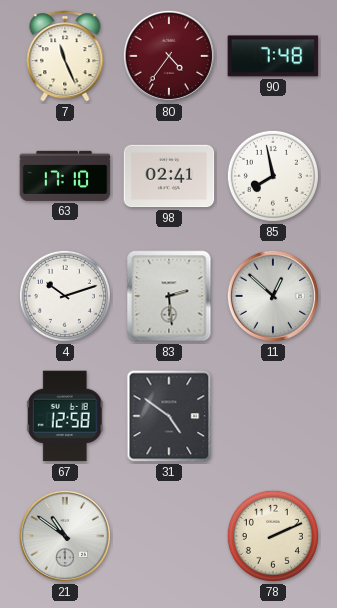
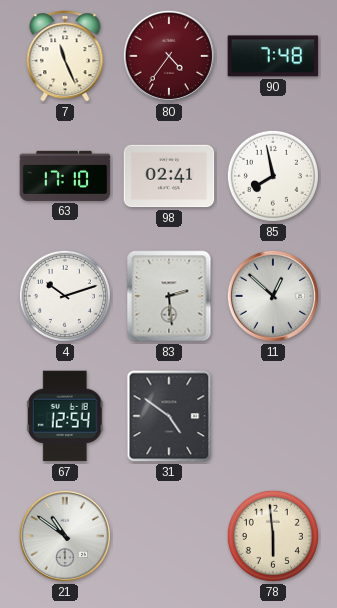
67: 12:58 -> 12:54
78: 2:11 -> 5:59
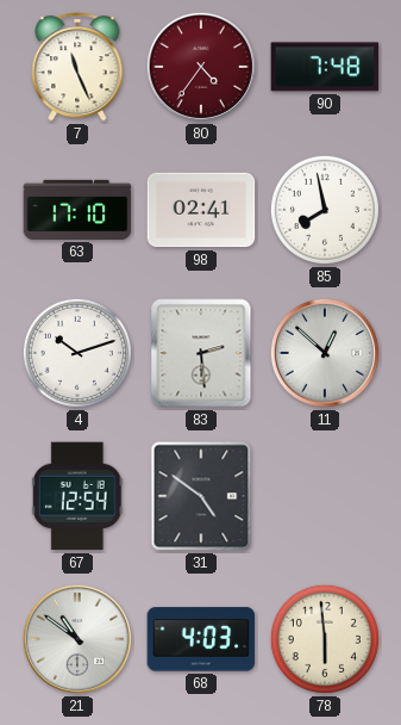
68: none -> 4:03
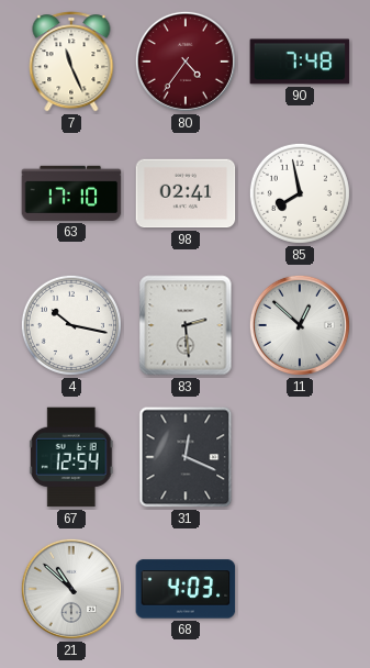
4: 10:12 -> 10:17
31: 4:51 -> 12:19
21: 10:51 -> 10:52
78: 5:59 -> none
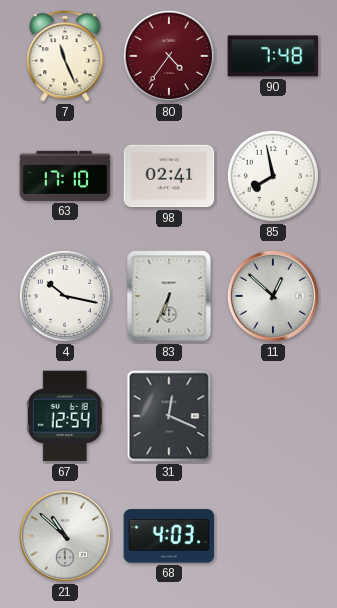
83: 2:29 -> 6:34
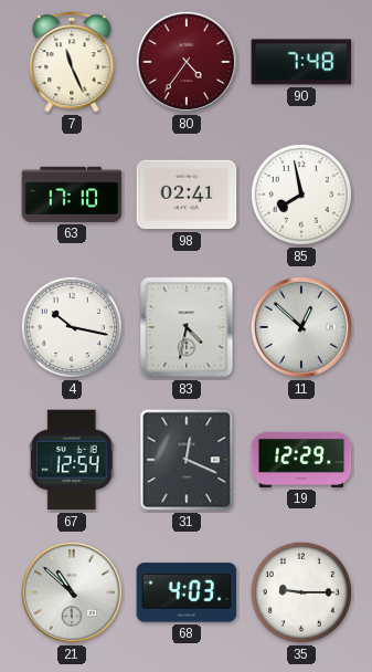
83: 6:34 -> 4:32
19: none -> 12:29
35: none -> 9:15
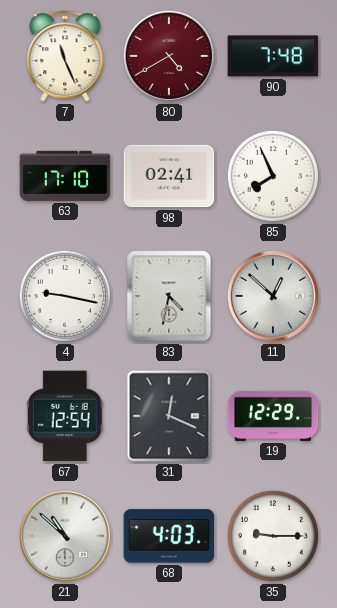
80: 4:36 -> 4:40
85: 7:58 -> 7:56
4: 10:17 -> 9:17
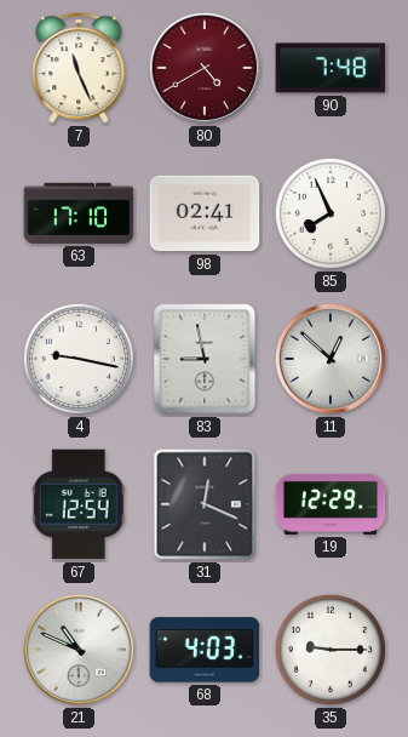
83: 4:32 -> 8:58
21: 10:52 -> 10:49
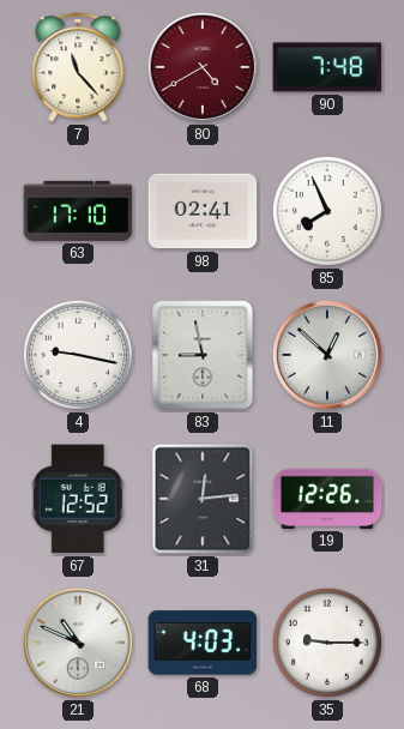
7: 11:26 -> 11:23
67: 12:54 -> 12:52
31: 12:19 -> 12:14
19: 12:29 -> 12:26
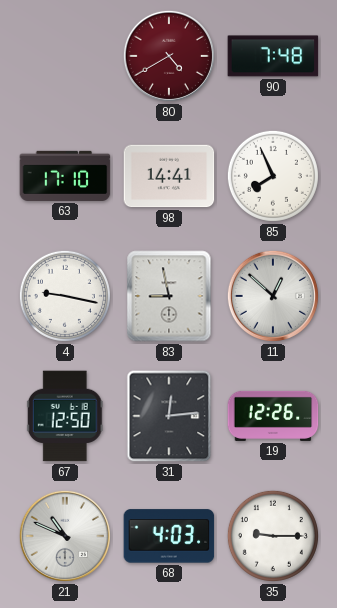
7: 11:23 -> none
98: 02:41 -> 14:41
67: 12:52 -> 12:50
